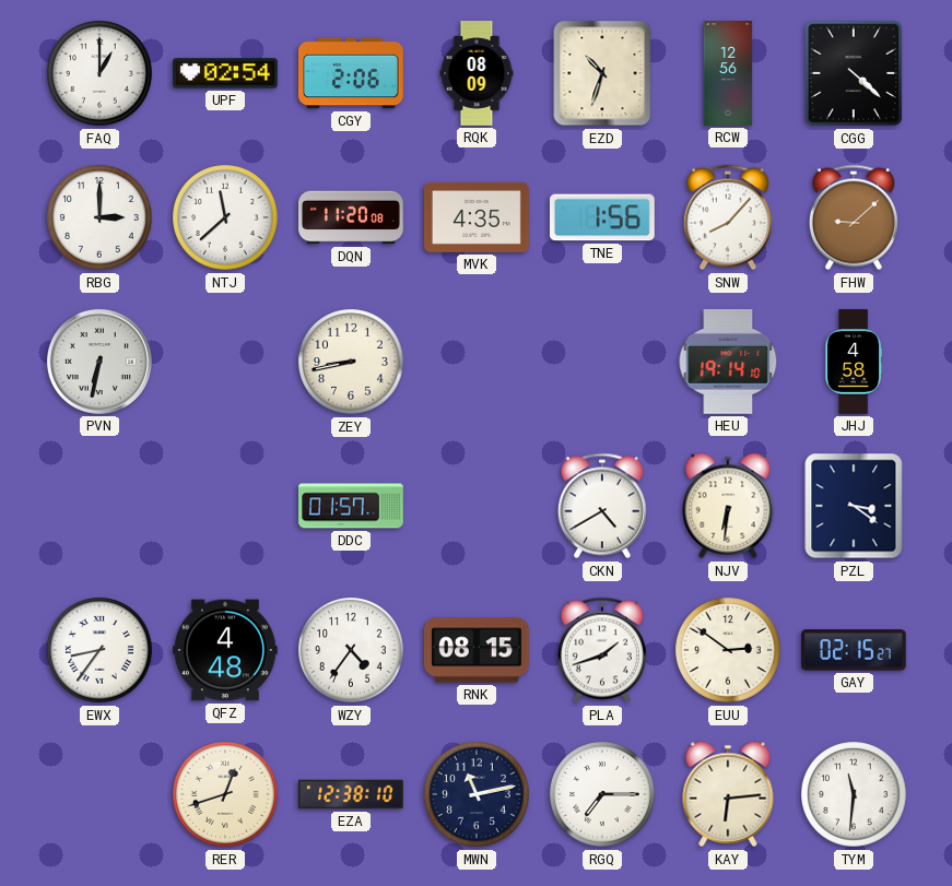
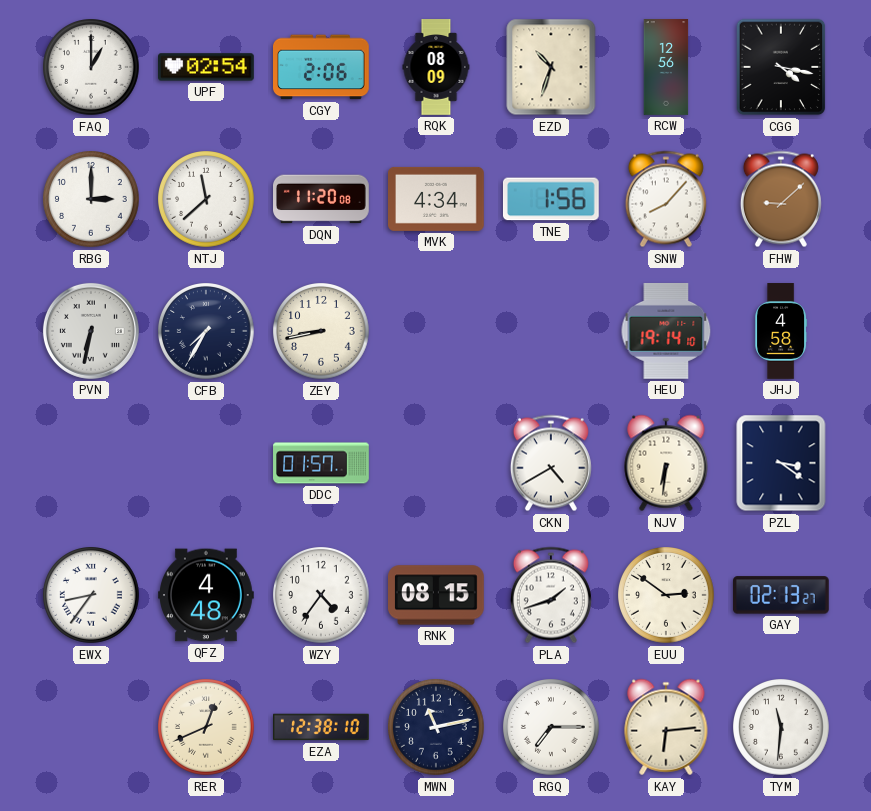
CGG: 4:22 -> 4:17
MVK: 4:35 -> 4:34
CFB: none -> 7:35
GAY: 02:15 -> 02:13
RER: 12:42 -> 12:41
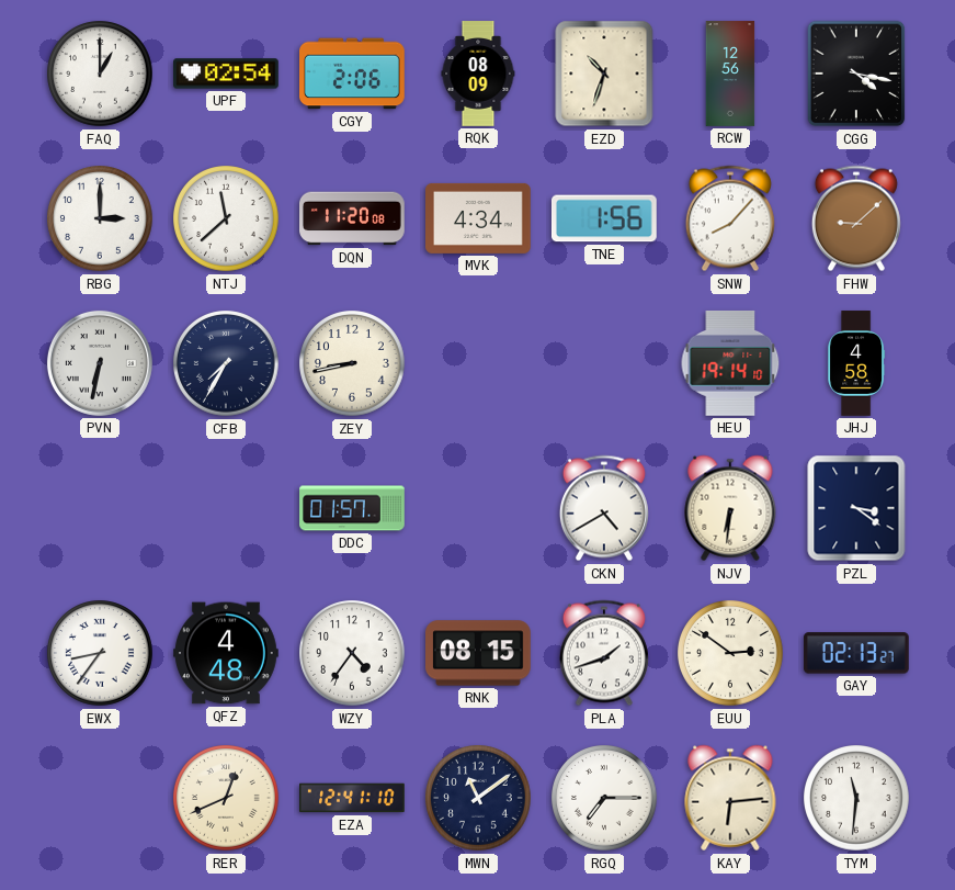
EZA: 12:38 -> 12:41
MWN: 11:13 -> 11:09
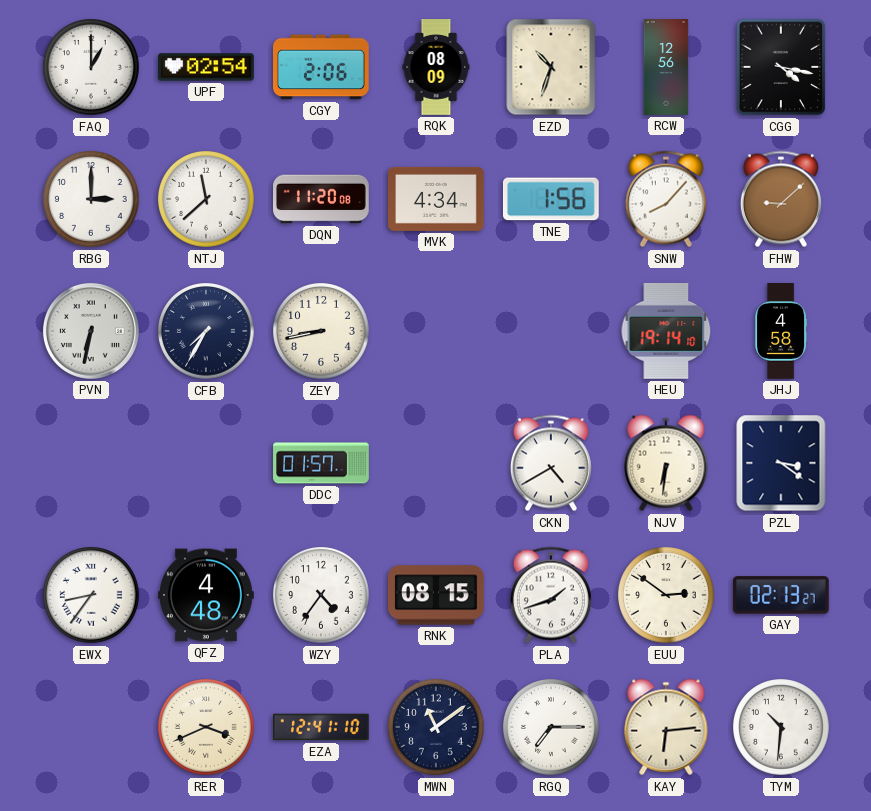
RER: 12:41 -> 3:41
TYM: 11:31 -> 10:31
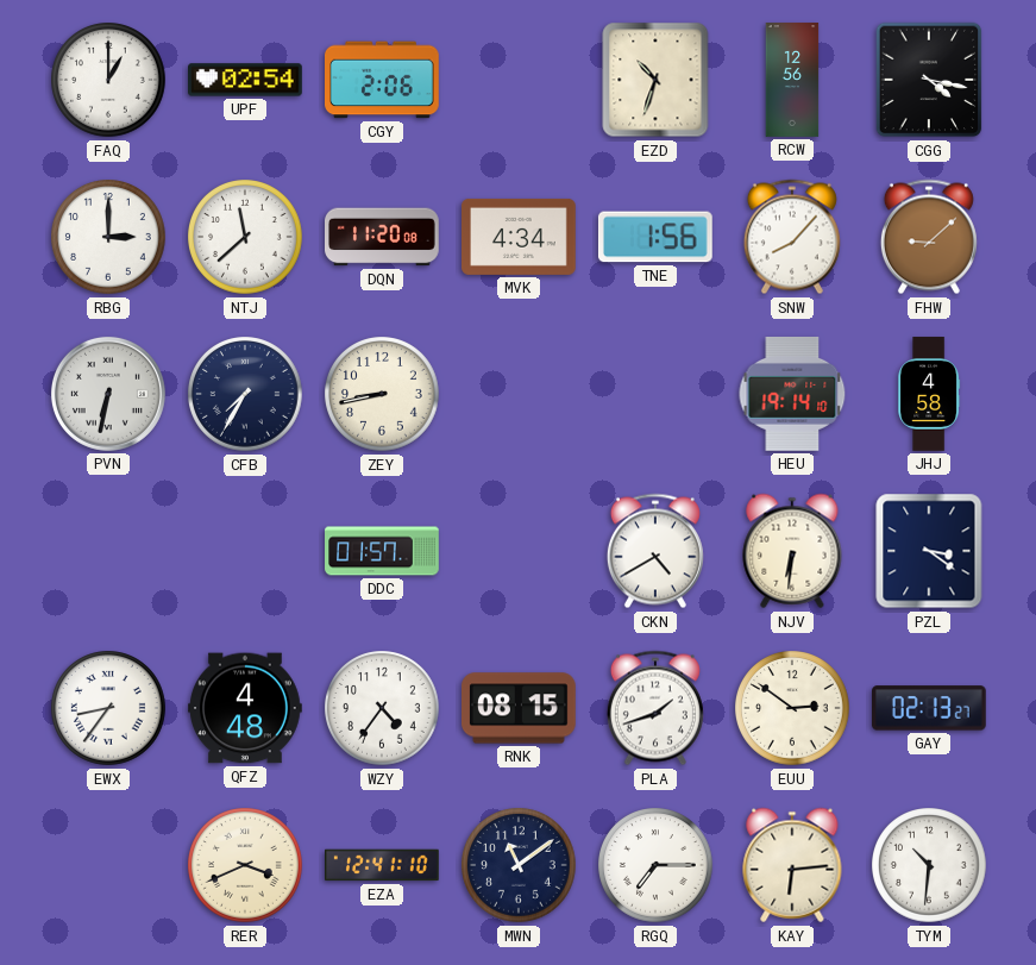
RQK: 08:09 -> none
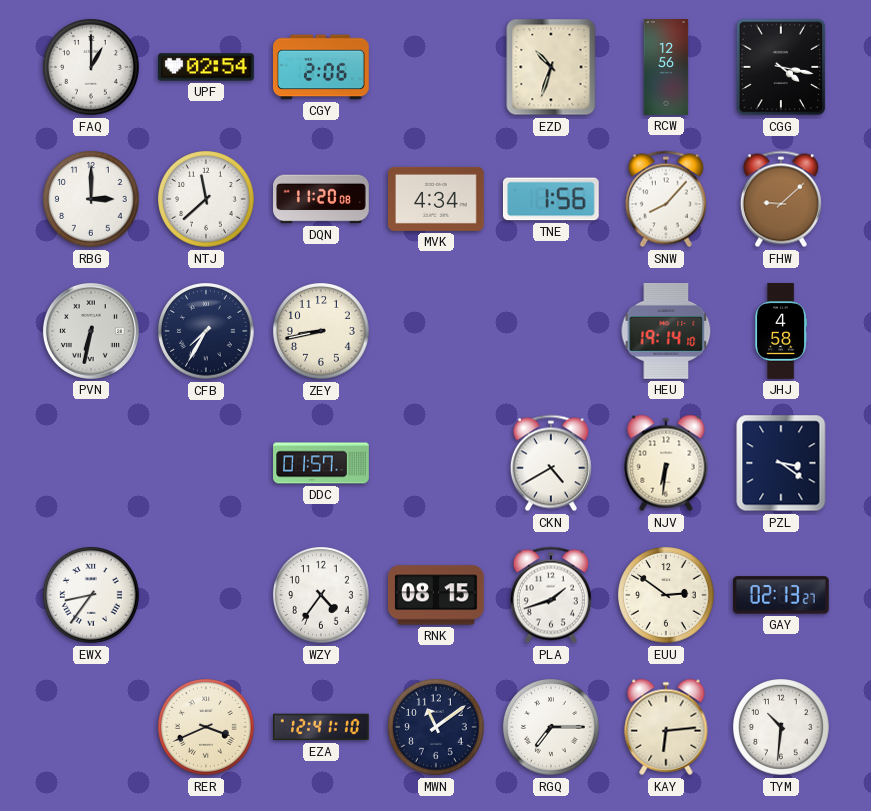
QFZ: 4:48 -> none
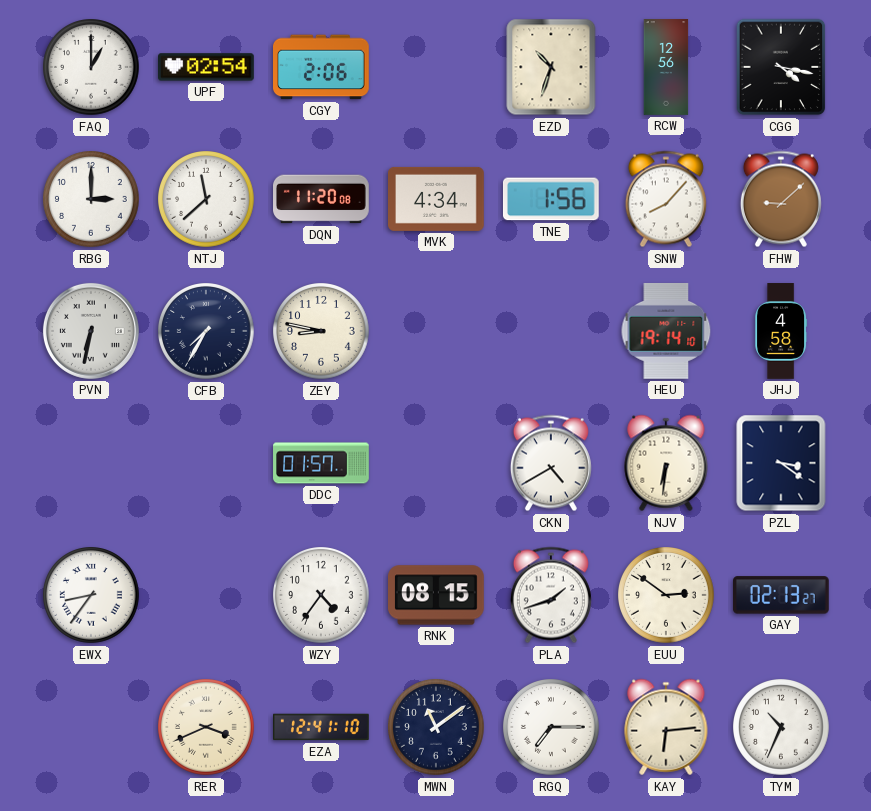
ZEY: 8:43 -> 8:47
TYM: 10:31 -> 10:34
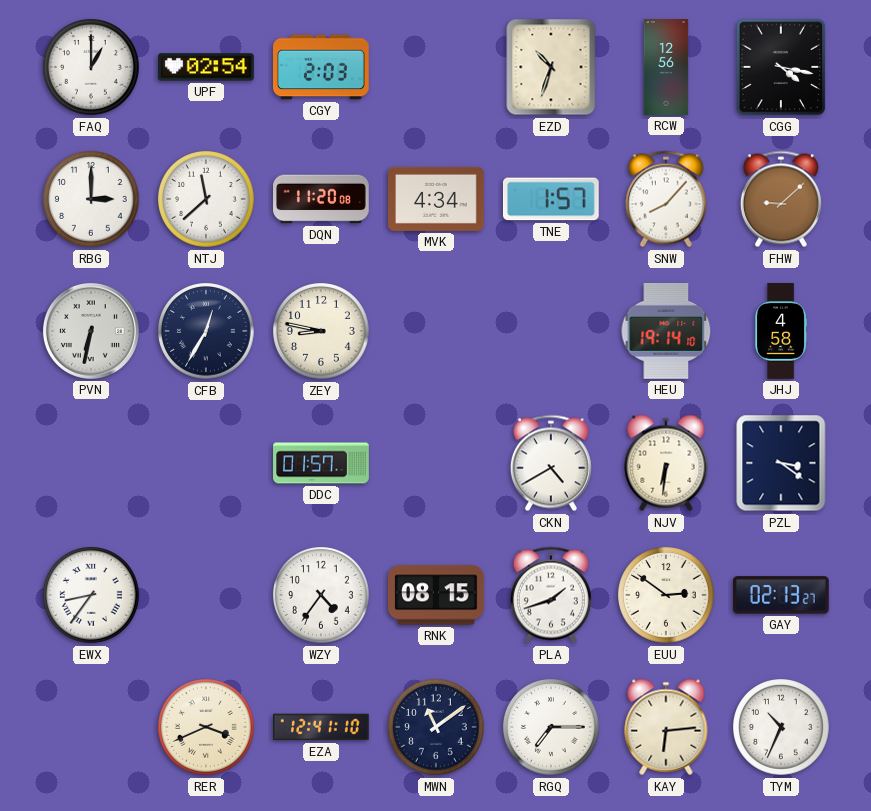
CGY: 2:06 -> 2:03
TNE: 1:56 -> 1:57
CFB: 7:35 -> 12:35
